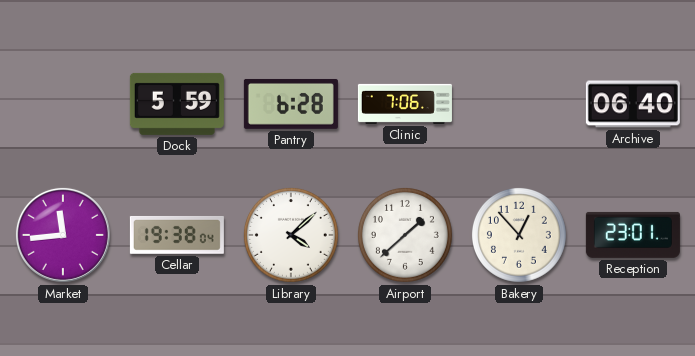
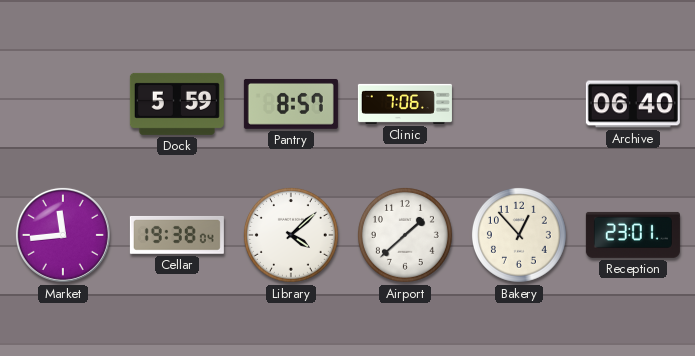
Pantry: 6:28 -> 8:57
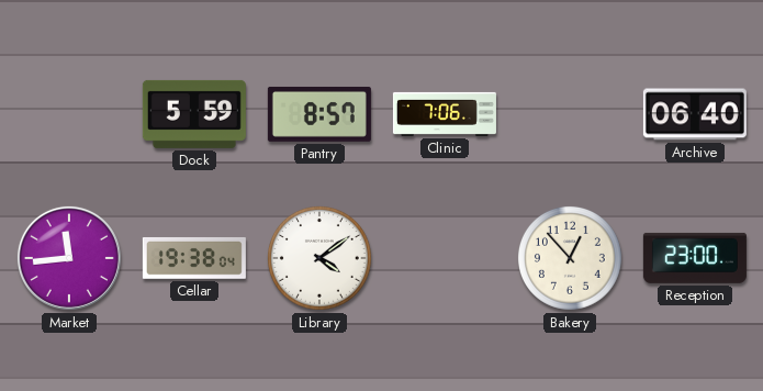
Library: 4:08 -> 4:09
Airport: 1:38 -> none
Reception: 23:01 -> 23:00
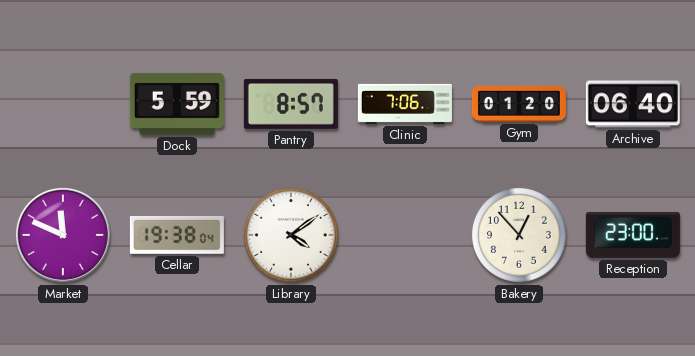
Gym: none -> 01:20
Market: 11:44 -> 11:49
